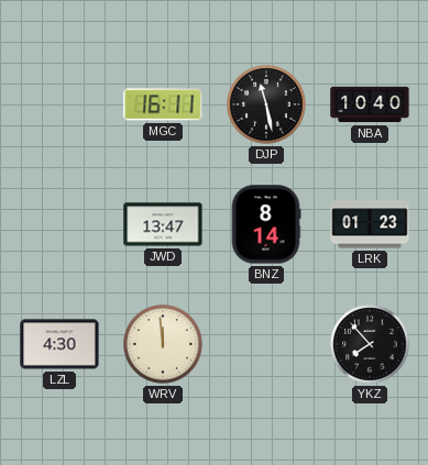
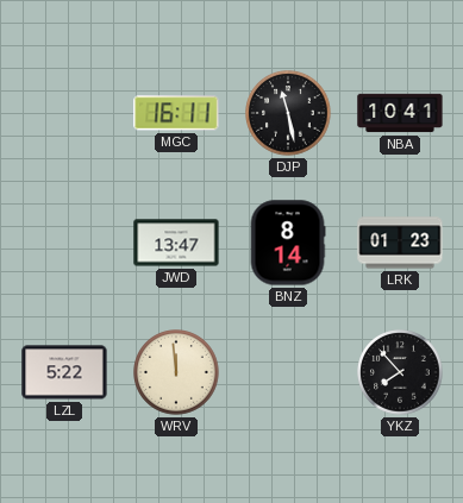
NBA: 10:40 -> 10:41
LZL: 4:30 -> 5:22
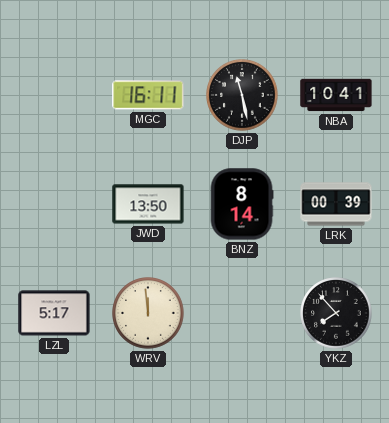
JWD: 13:47 -> 13:50
LRK: 01:23 -> 00:39
LZL: 5:22 -> 5:17
